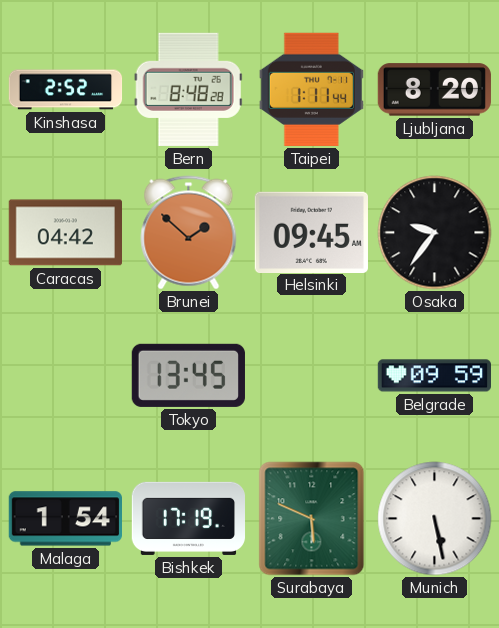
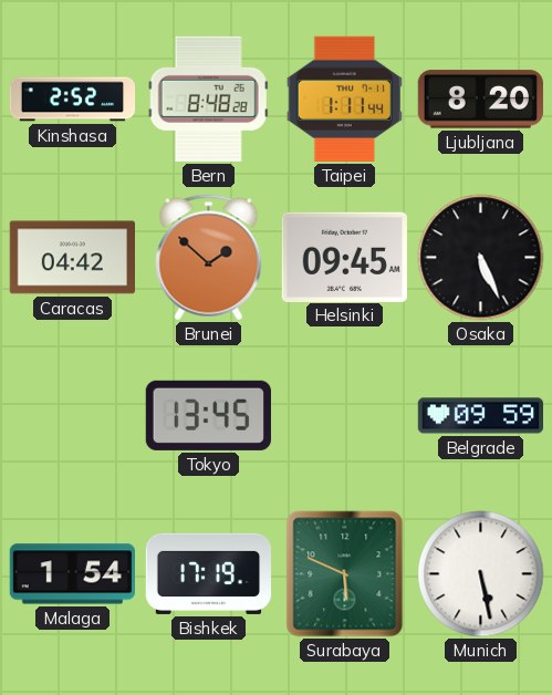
Osaka: 9:36 -> 5:26
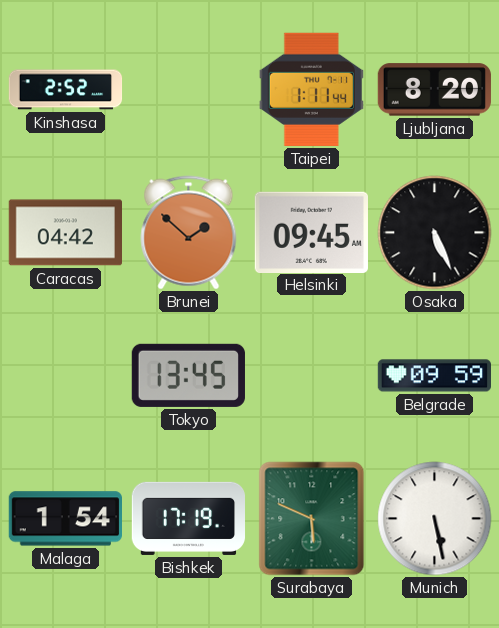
Bern: 8:48 -> none
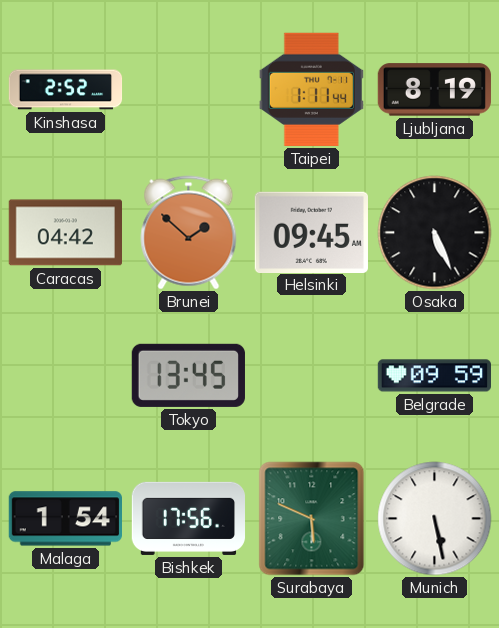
Ljubljana: 8:20 -> 8:19
Bishkek: 17:19 -> 17:56
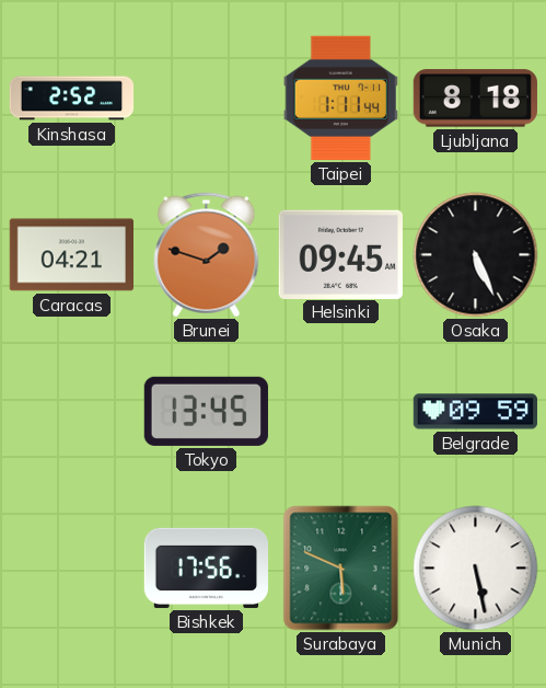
Ljubljana: 8:19 -> 8:18
Caracas: 04:42 -> 04:21
Brunei: 1:52 -> 1:48
Malaga: 1:54 -> none
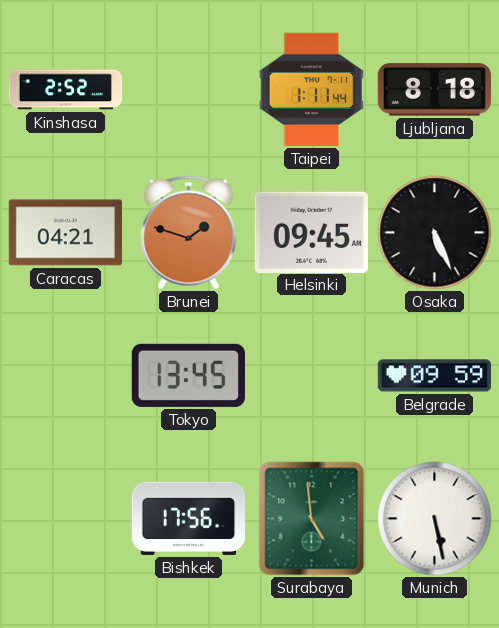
Surabaya: 5:49 -> 4:59
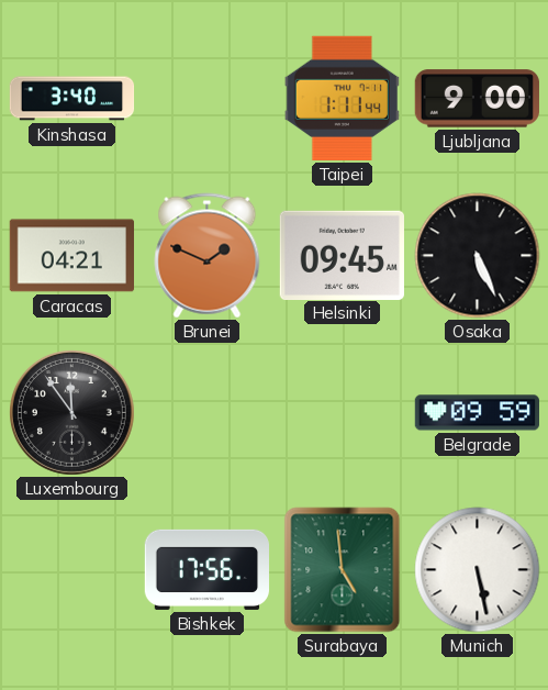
Kinshasa: 2:52 -> 3:40
Ljubljana: 8:18 -> 9:00
Brunei: 1:48 -> 1:49
Luxembourg: none -> 11:54
Tokyo: 13:45 -> none
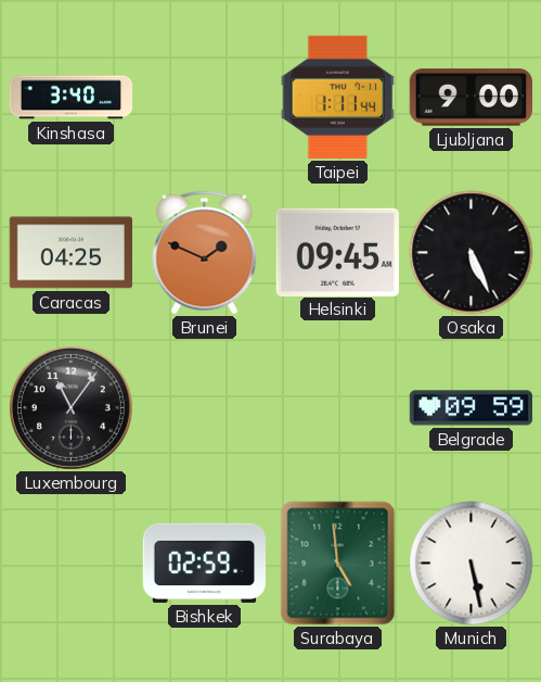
Caracas: 04:21 -> 04:25
Luxembourg: 11:54 -> 11:06
Bishkek: 17:56 -> 02:59
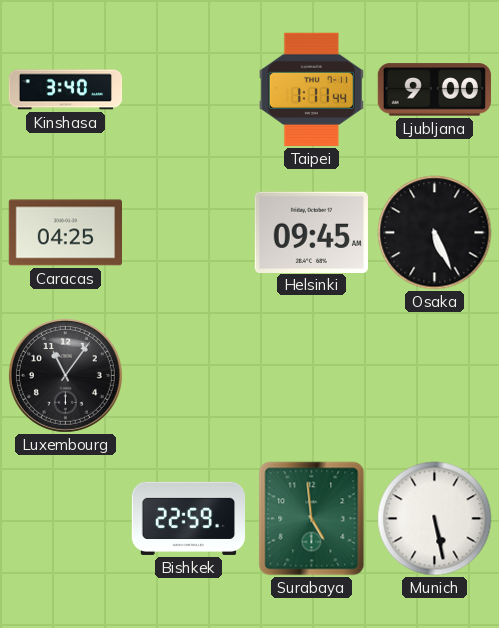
Brunei: 1:49 -> none
Belgrade: 09:59 -> none
Bishkek: 02:59 -> 22:59
